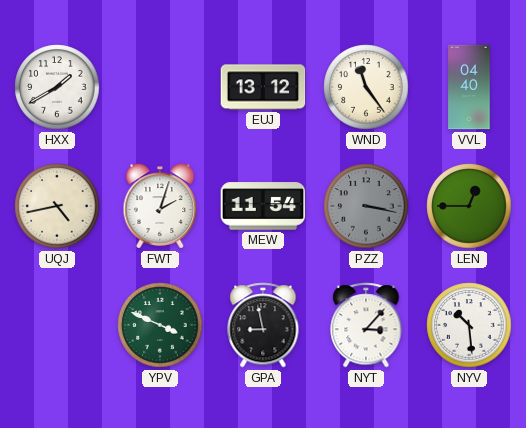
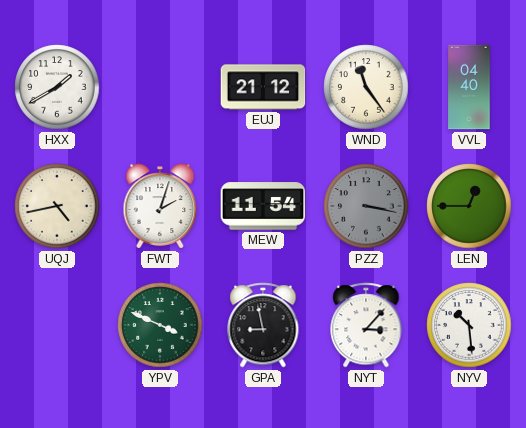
EUJ: 13:12 -> 21:12
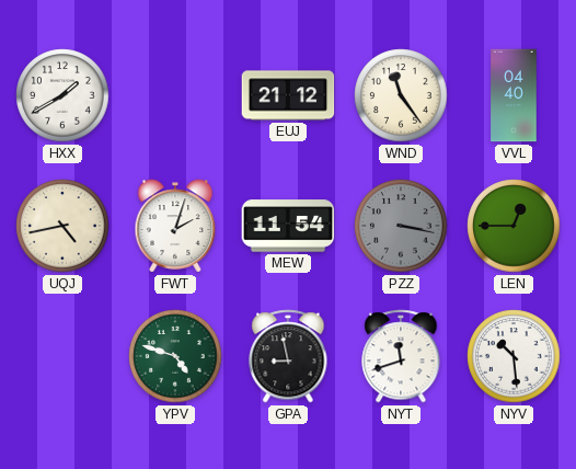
YPV: 3:49 -> 4:48
NYT: 3:07 -> 11:42
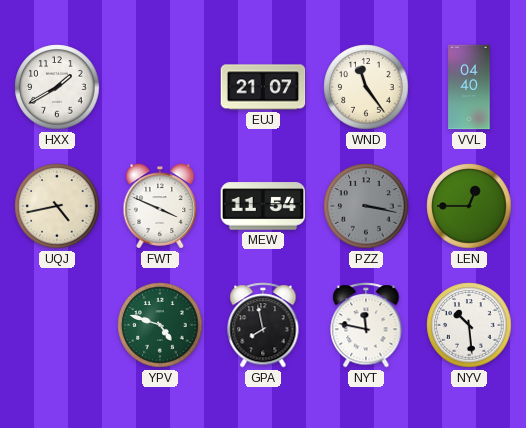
EUJ: 21:12 -> 21:07
FWT: 2:03 -> 3:49
GPA: 8:58 -> 7:58
NYT: 11:42 -> 11:47
